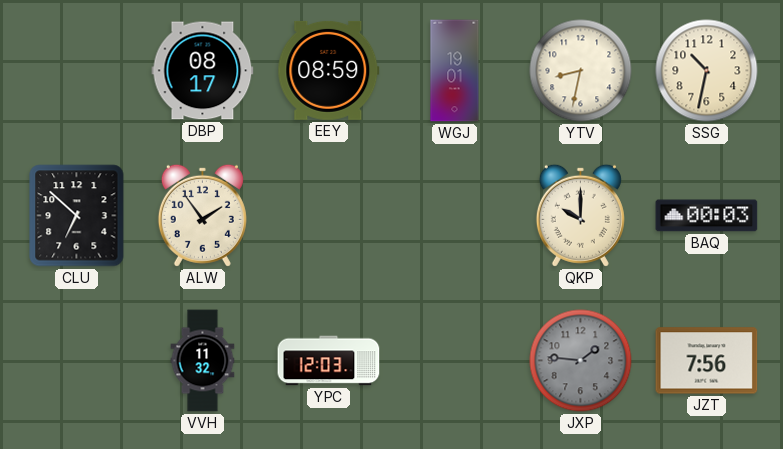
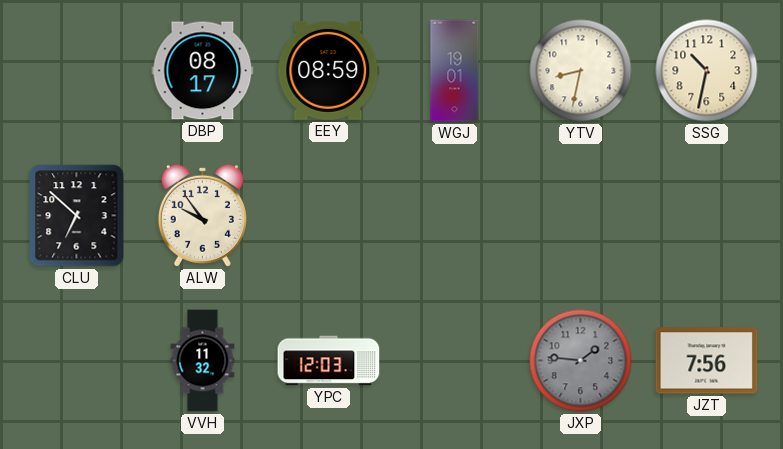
ALW: 1:54 -> 9:54
QKP: 10:00 -> none
BAQ: 00:03 -> none
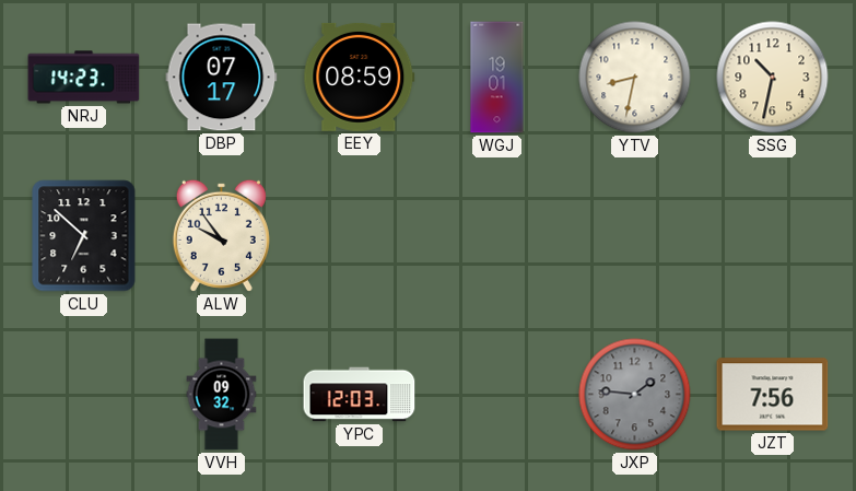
NRJ: none -> 14:23
DBP: 08:17 -> 07:17
VVH: 11:32 -> 09:32
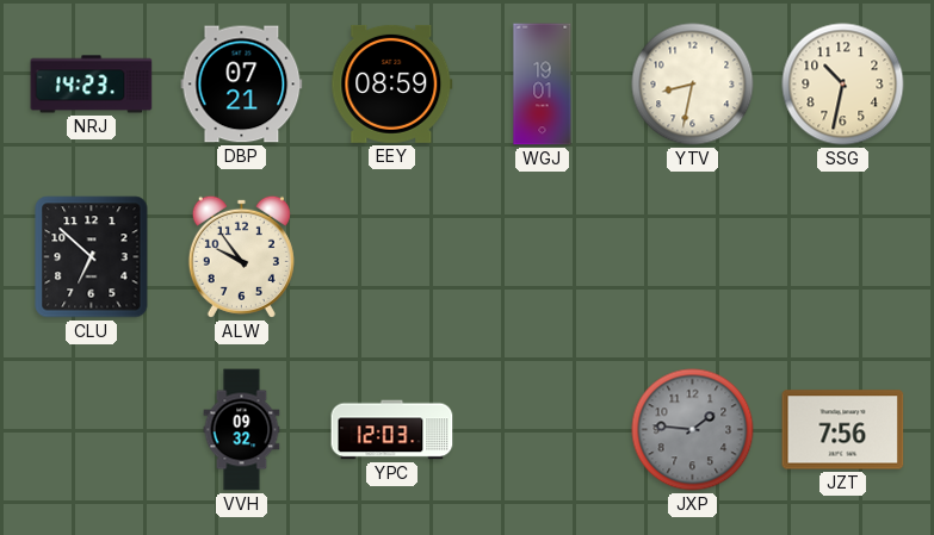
DBP: 07:17 -> 07:21
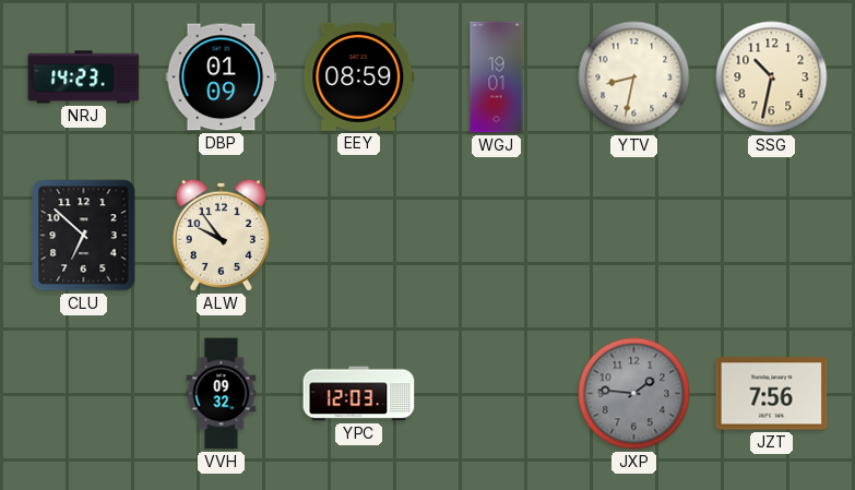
DBP: 07:21 -> 01:09
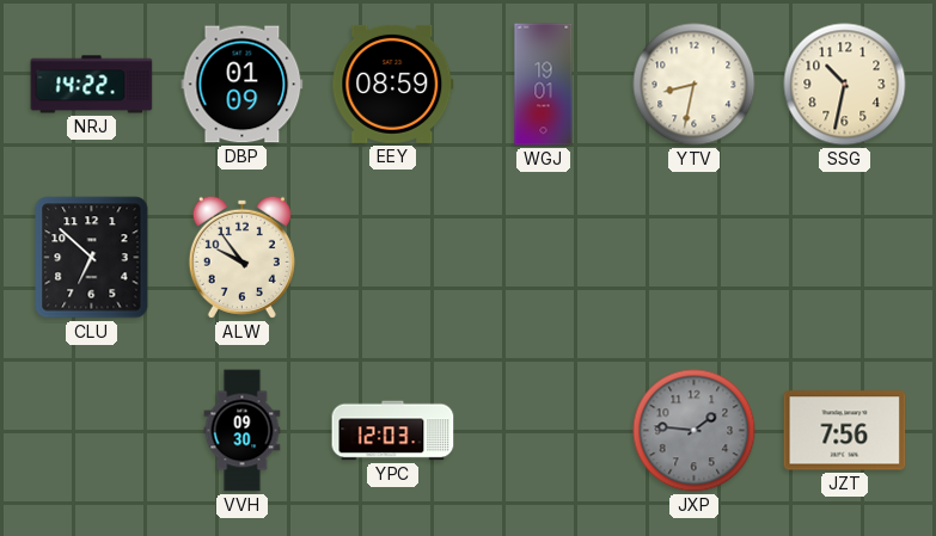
NRJ: 14:23 -> 14:22
VVH: 09:32 -> 09:30
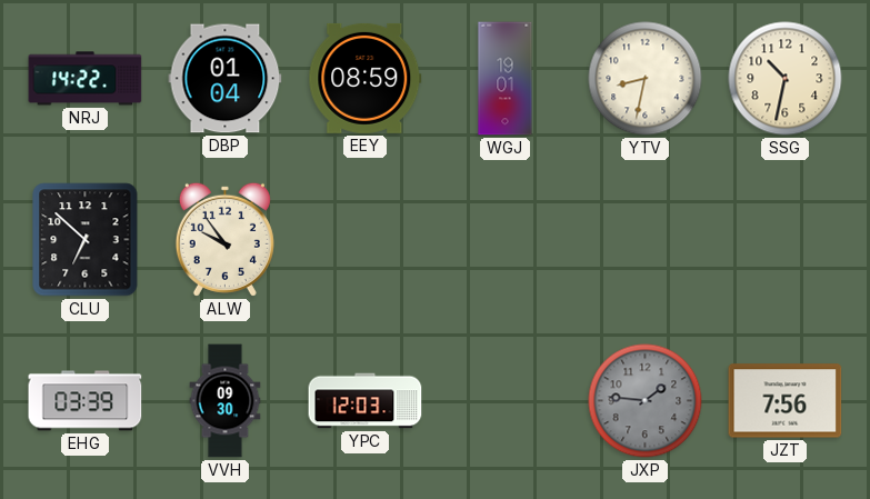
DBP: 01:09 -> 01:04
EHG: none -> 03:39
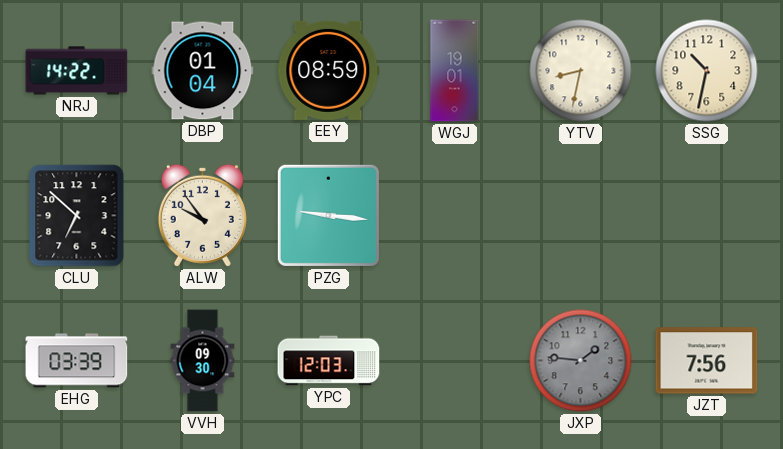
PZG: none -> 9:16
